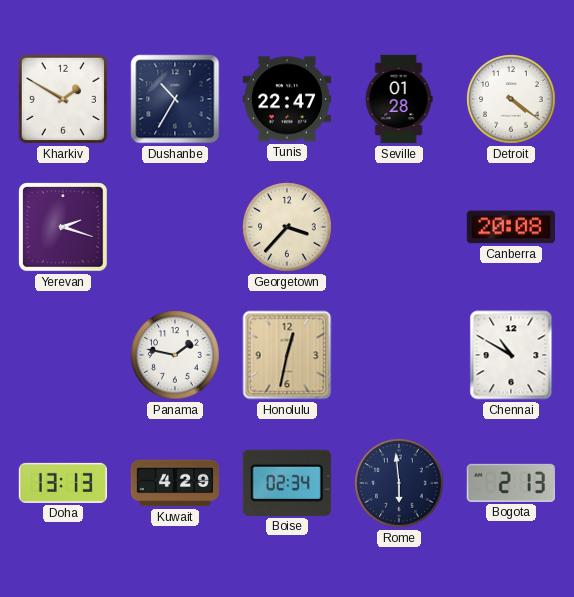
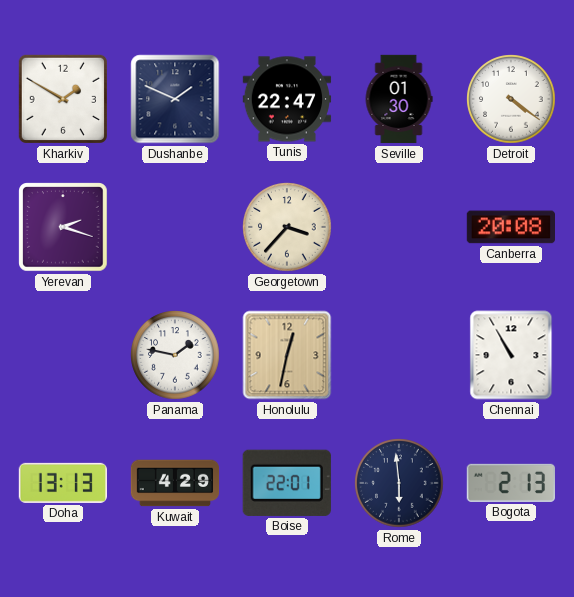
Dushanbe: 10:35 -> 1:49
Seville: 01:28 -> 01:30
Chennai: 10:50 -> 10:55
Boise: 02:34 -> 22:01
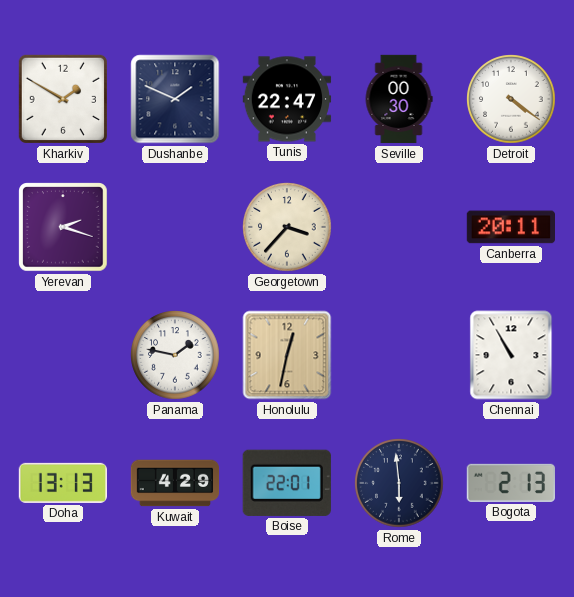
Seville: 01:30 -> 00:30
Canberra: 20:08 -> 20:11
